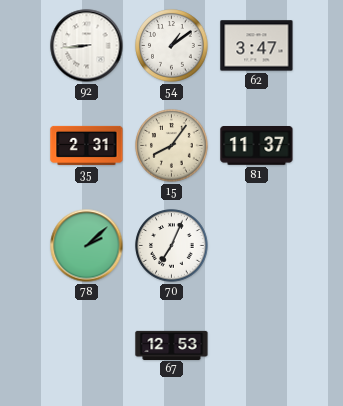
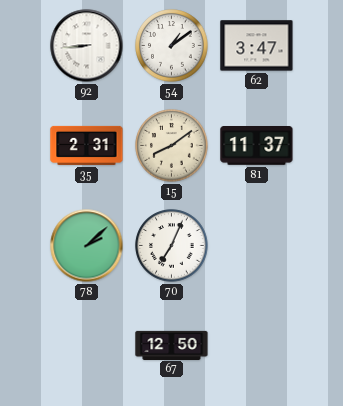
15: 8:06 -> 8:09
67: 12:53 -> 12:50
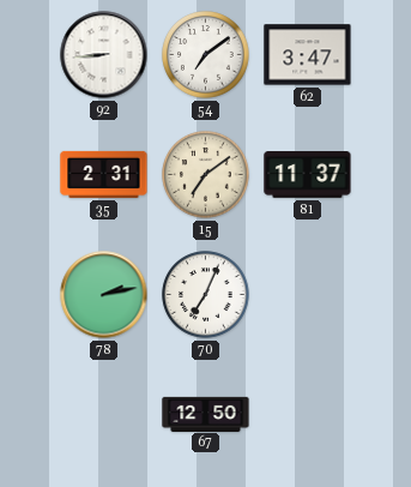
54: 1:09 -> 7:09
15: 8:09 -> 7:09
78: 2:08 -> 2:13
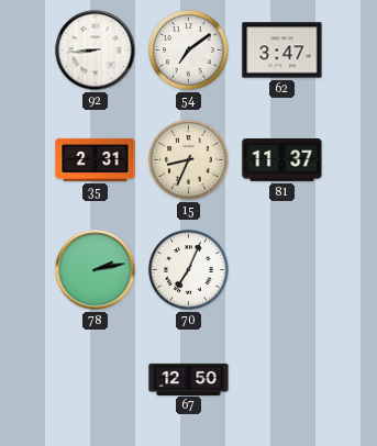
15: 7:09 -> 8:34
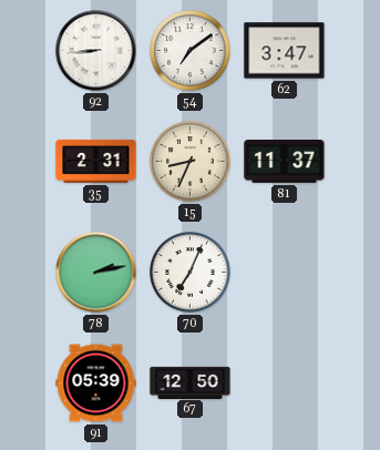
91: none -> 05:39
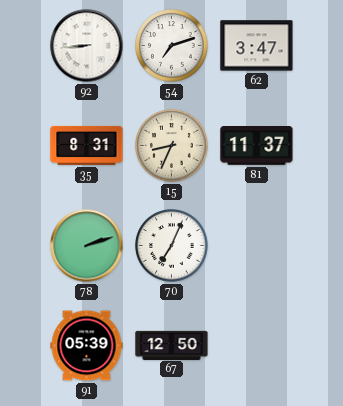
54: 7:09 -> 7:12
35: 2:31 -> 8:31
78: 2:13 -> 2:12
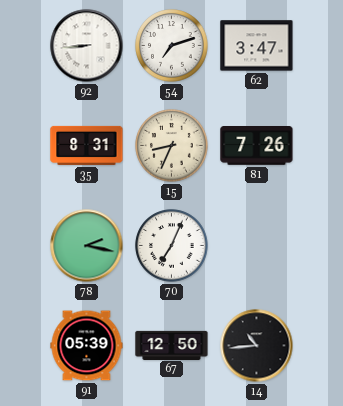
81: 11:37 -> 7:26
78: 2:12 -> 2:17
14: none -> 10:44
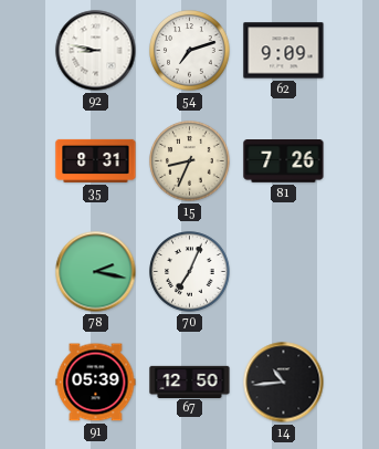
92: 8:44 -> 8:47
62: 3:47 -> 9:09
